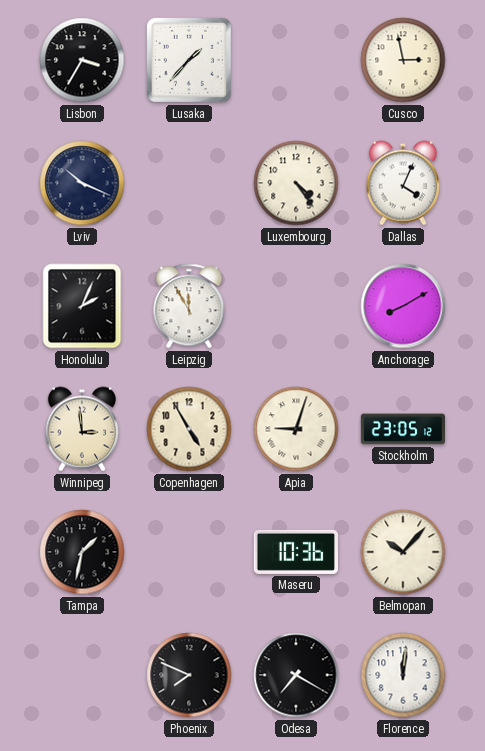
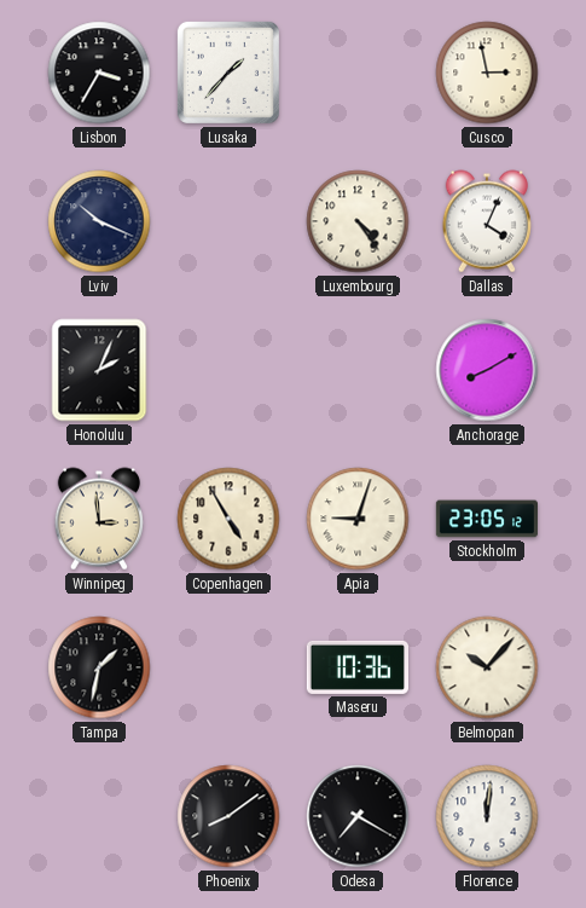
Leipzig: 11:55 -> none
Phoenix: 7:49 -> 8:09
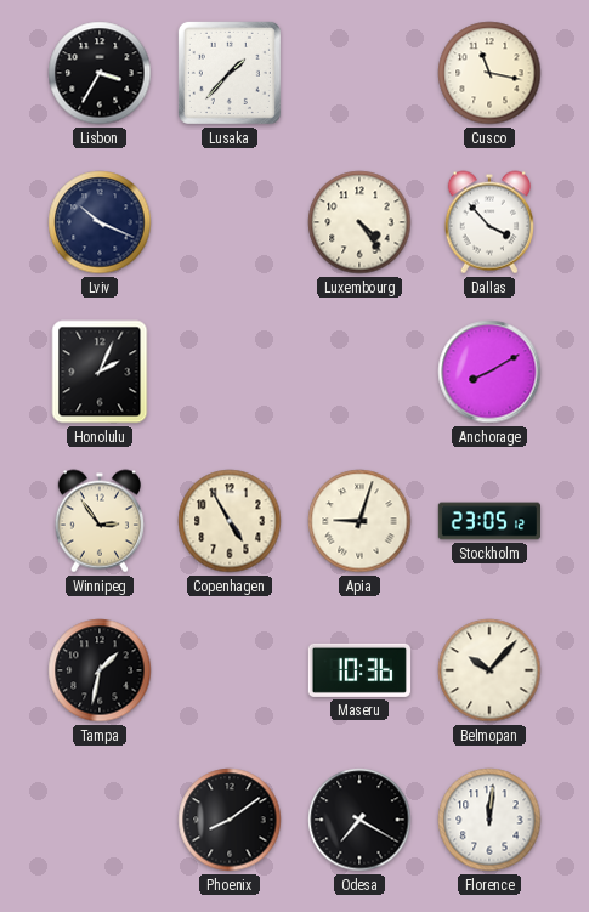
Cusco: 2:58 -> 11:17
Dallas: 4:04 -> 3:53
Winnipeg: 2:59 -> 2:54
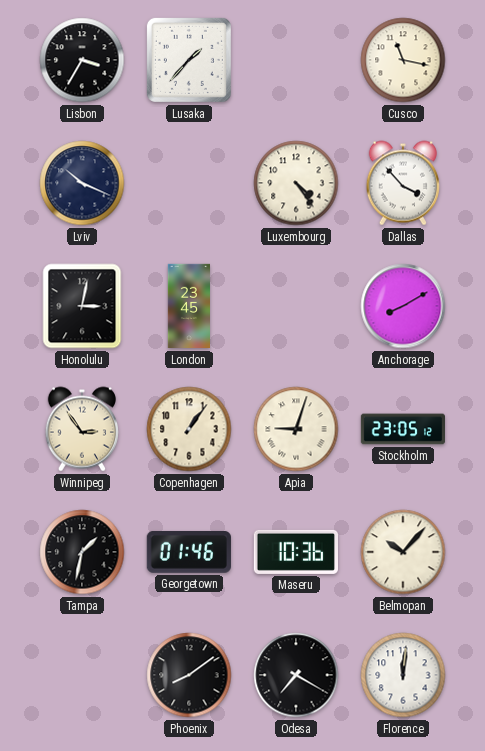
Honolulu: 2:04 -> 3:02
London: none -> 23:45
Copenhagen: 4:55 -> 1:06
Georgetown: none -> 01:46
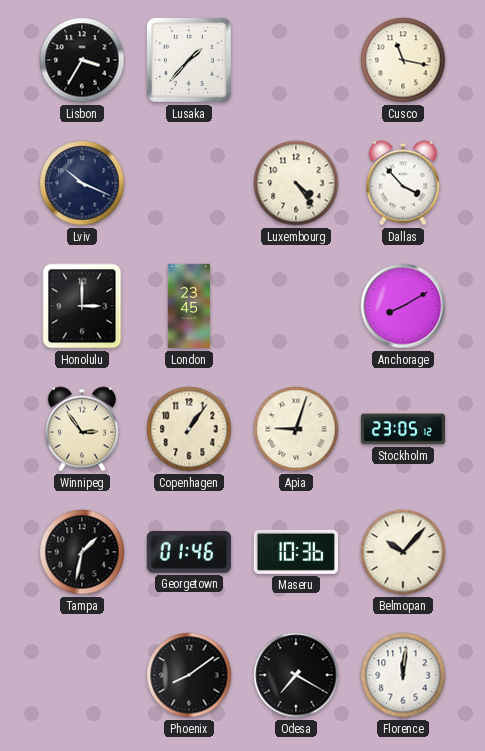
Honolulu: 3:02 -> 3:00
